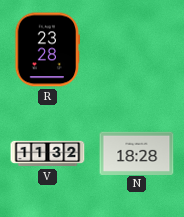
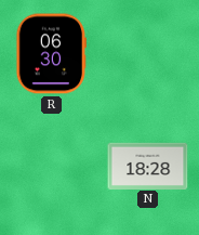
R: 23:28 -> 06:30
V: 11:32 -> none
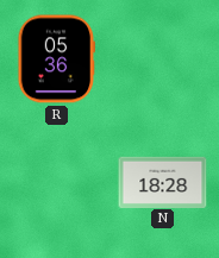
R: 06:30 -> 05:36
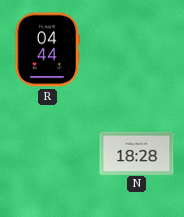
R: 05:36 -> 04:44
